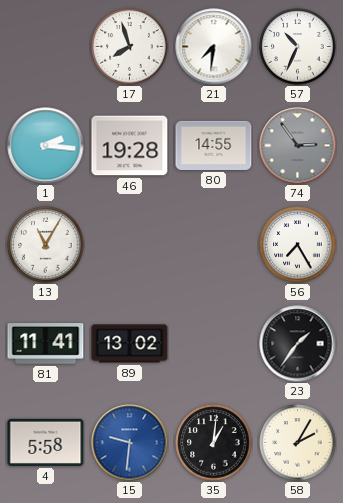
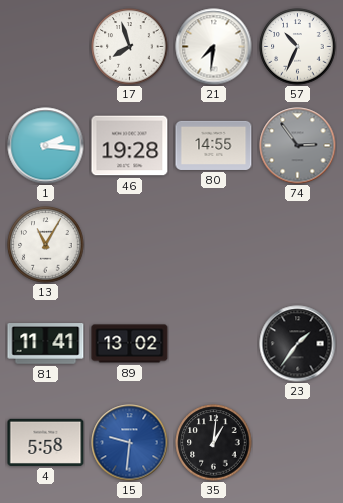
56: 7:25 -> none
58: 2:05 -> none
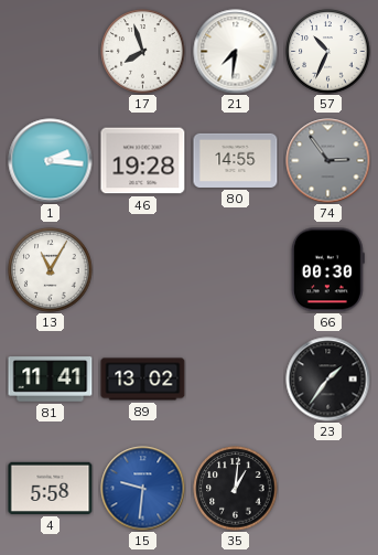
66: none -> 00:30
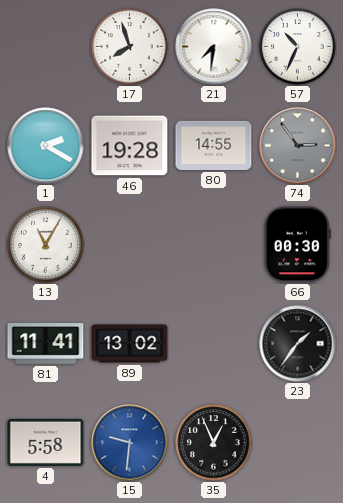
1: 2:16 -> 2:20
35: 1:01 -> 12:56
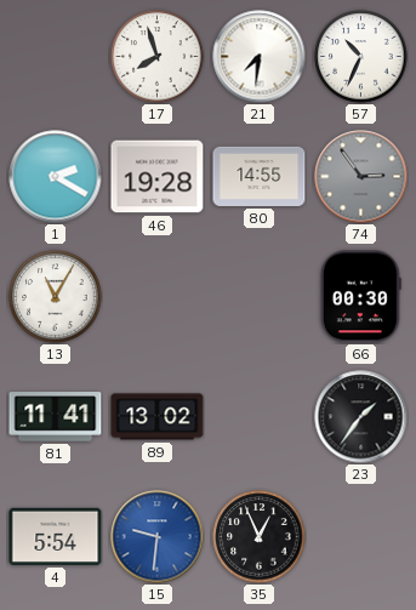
4: 5:58 -> 5:54
